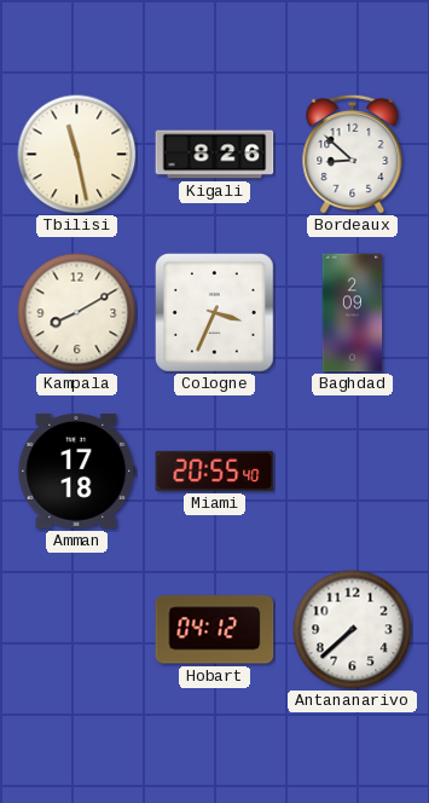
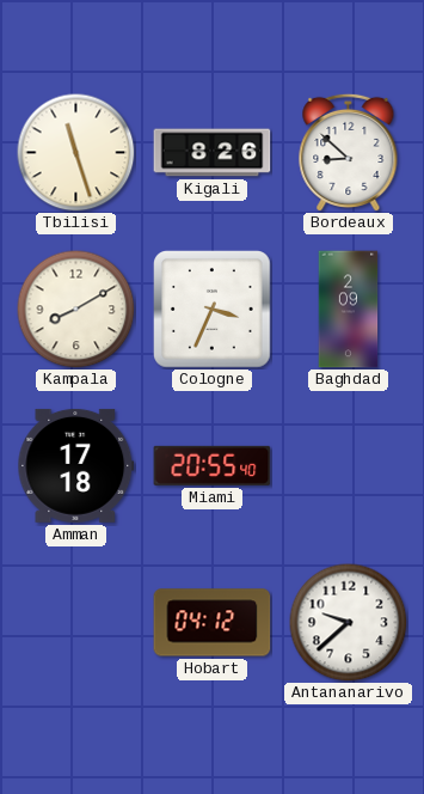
Tbilisi: 11:28 -> 11:27
Antananarivo: 7:38 -> 9:38
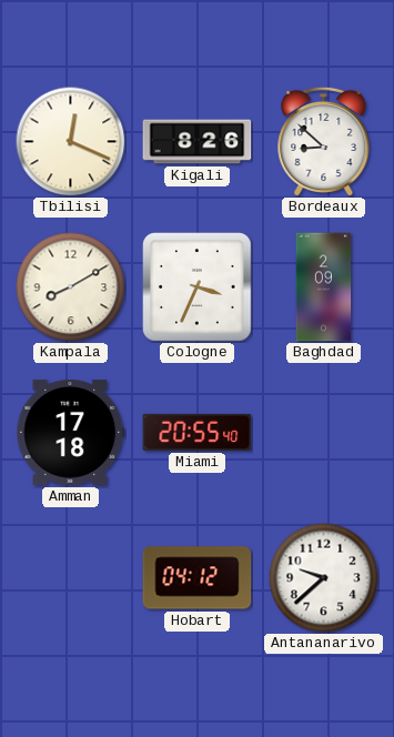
Tbilisi: 11:27 -> 12:19
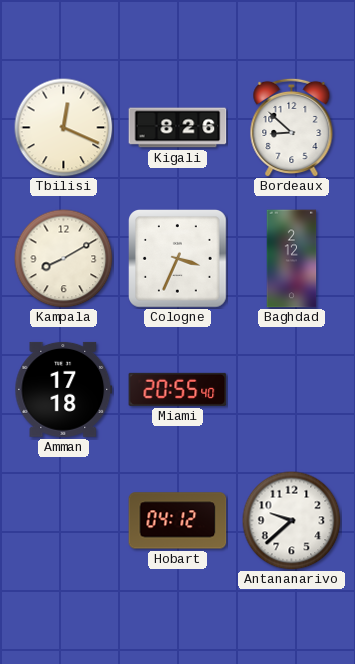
Baghdad: 2:09 -> 2:12
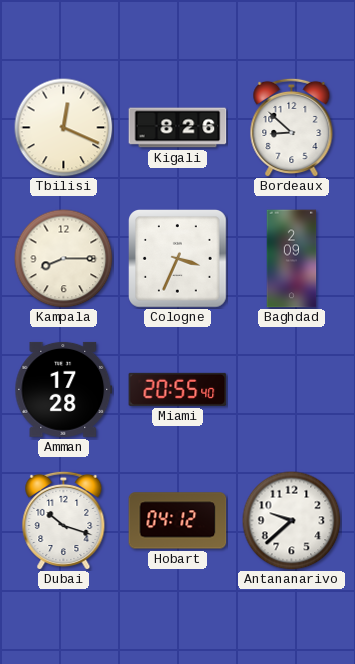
Kampala: 8:10 -> 8:15
Baghdad: 2:12 -> 2:09
Amman: 17:18 -> 17:28
Dubai: none -> 10:18
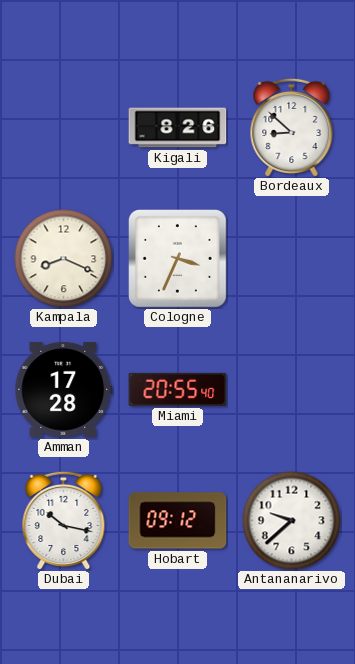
Tbilisi: 12:19 -> none
Kampala: 8:15 -> 8:19
Baghdad: 2:09 -> none
Dubai: 10:18 -> 10:17
Hobart: 04:12 -> 09:12
